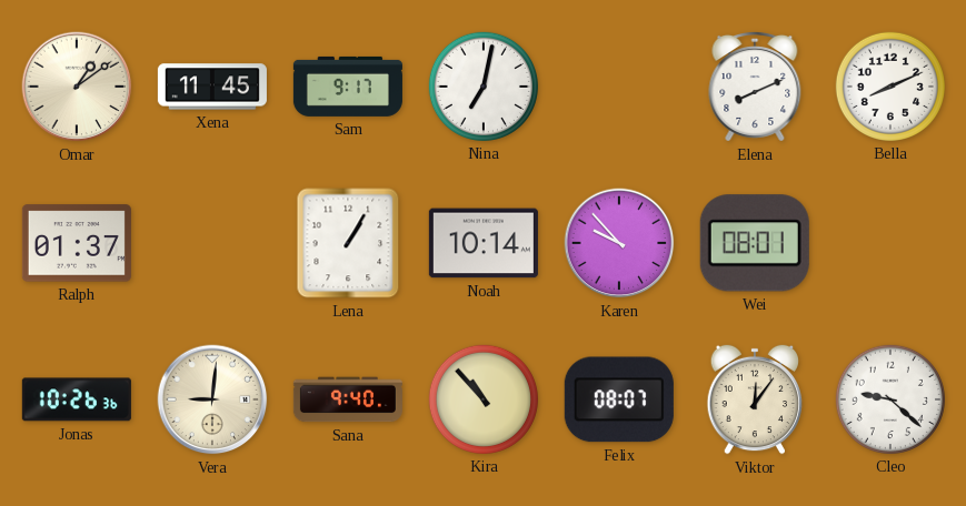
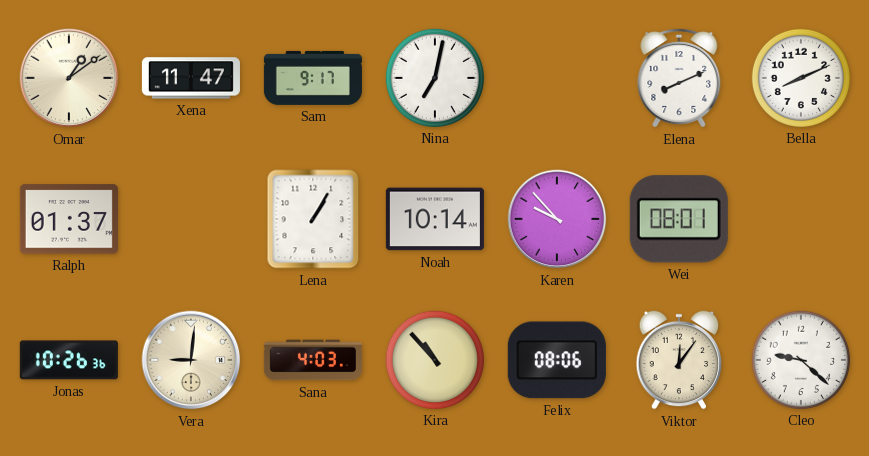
Xena: 11:45 -> 11:47
Sana: 9:40 -> 4:03
Felix: 08:07 -> 08:06
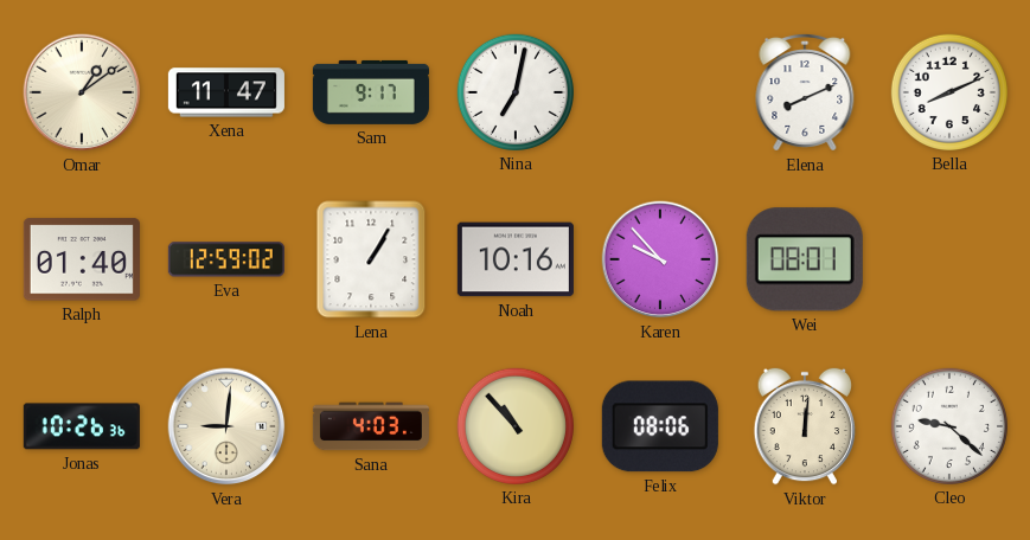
Ralph: 01:37 -> 01:40
Eva: none -> 12:59
Noah: 10:14 -> 10:16
Viktor: 12:06 -> 12:01
